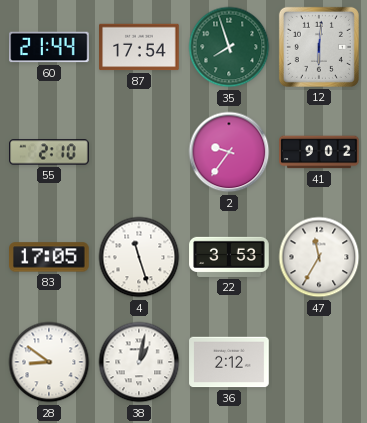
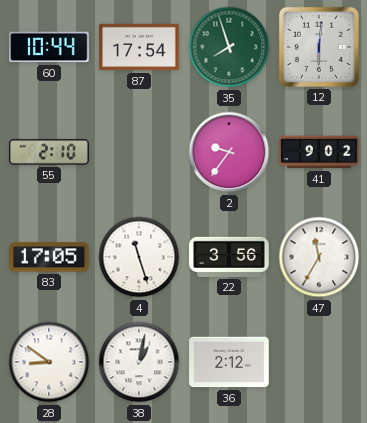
60: 21:44 -> 10:44
22: 3:53 -> 3:56
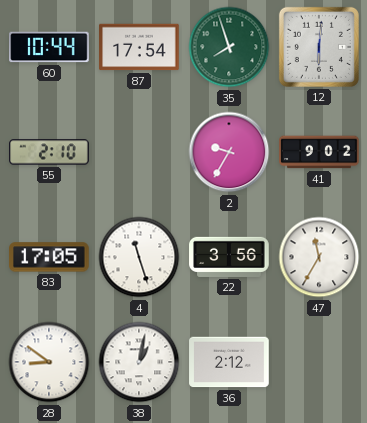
2: 9:36 -> 9:35
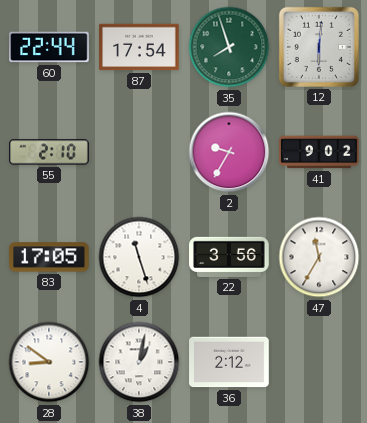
60: 10:44 -> 22:44
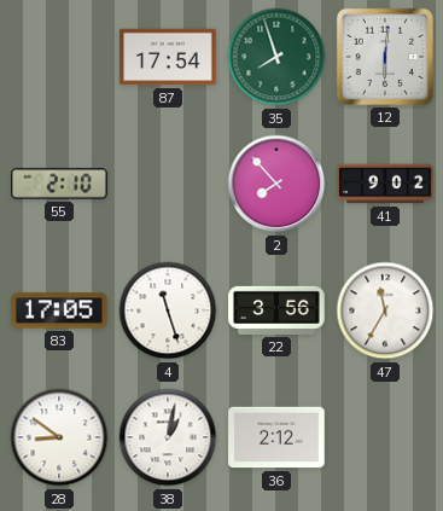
60: 22:44 -> none
2: 9:35 -> 7:53
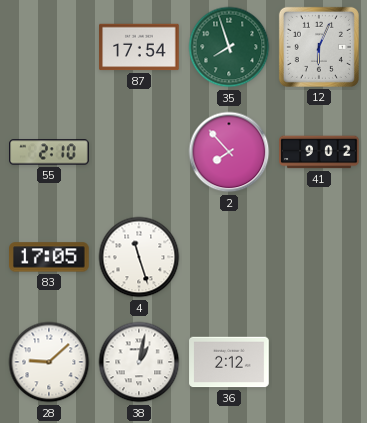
12: 6:01 -> 6:04
22: 3:56 -> none
47: 11:35 -> none
28: 8:51 -> 9:08
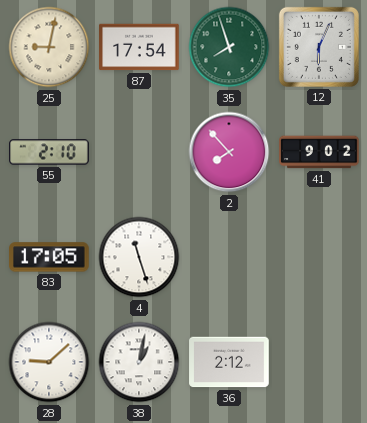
25: none -> 9:02
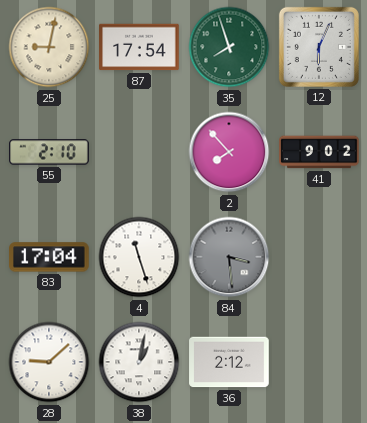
83: 17:05 -> 17:04
84: none -> 3:29
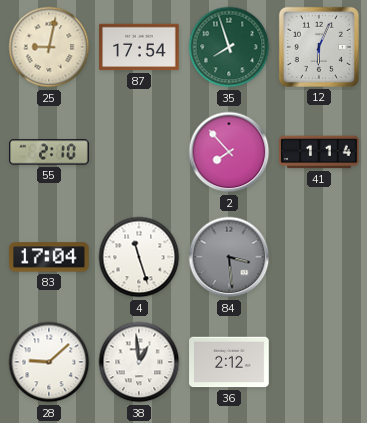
41: 9:02 -> 1:14
38: 1:02 -> 12:59
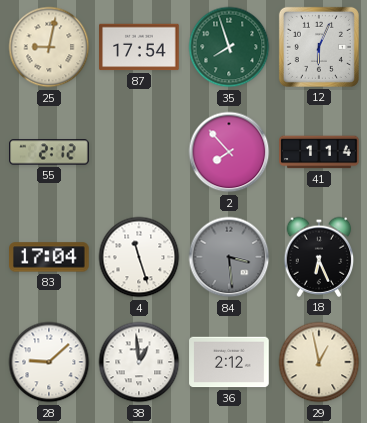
55: 2:10 -> 2:12
18: none -> 6:26
29: none -> 12:58
